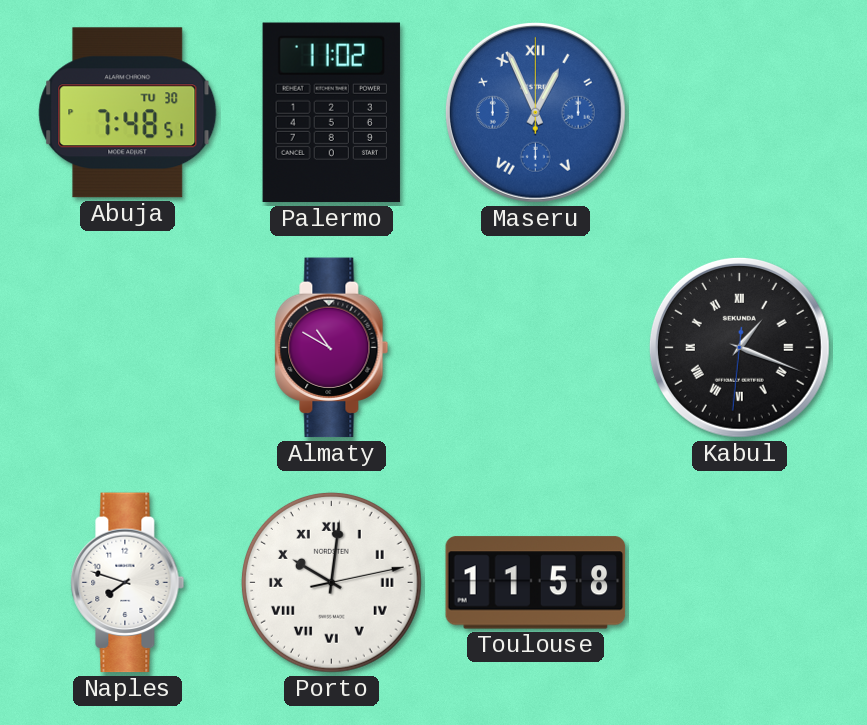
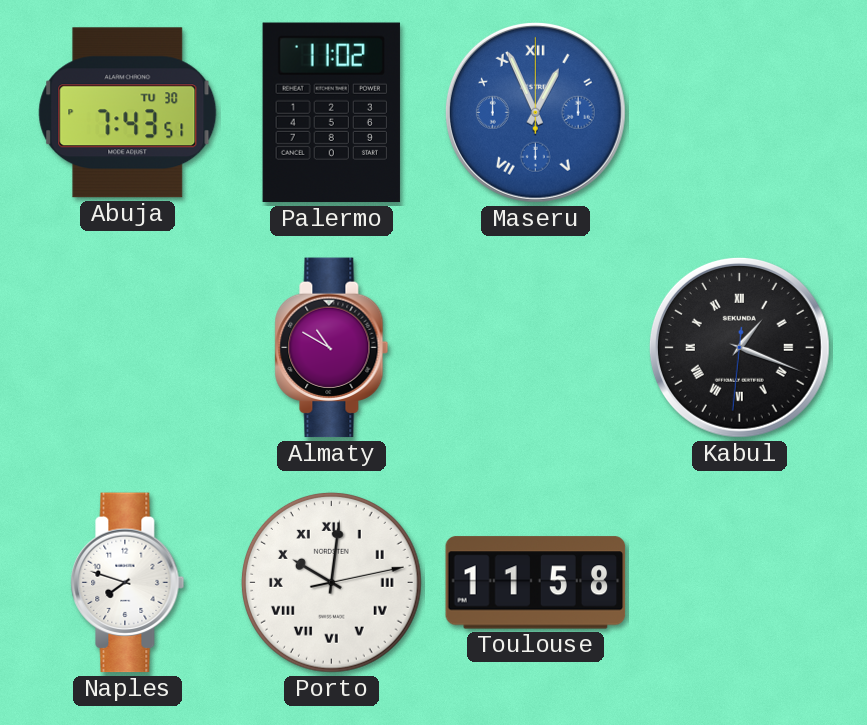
Abuja: 7:48 -> 7:43
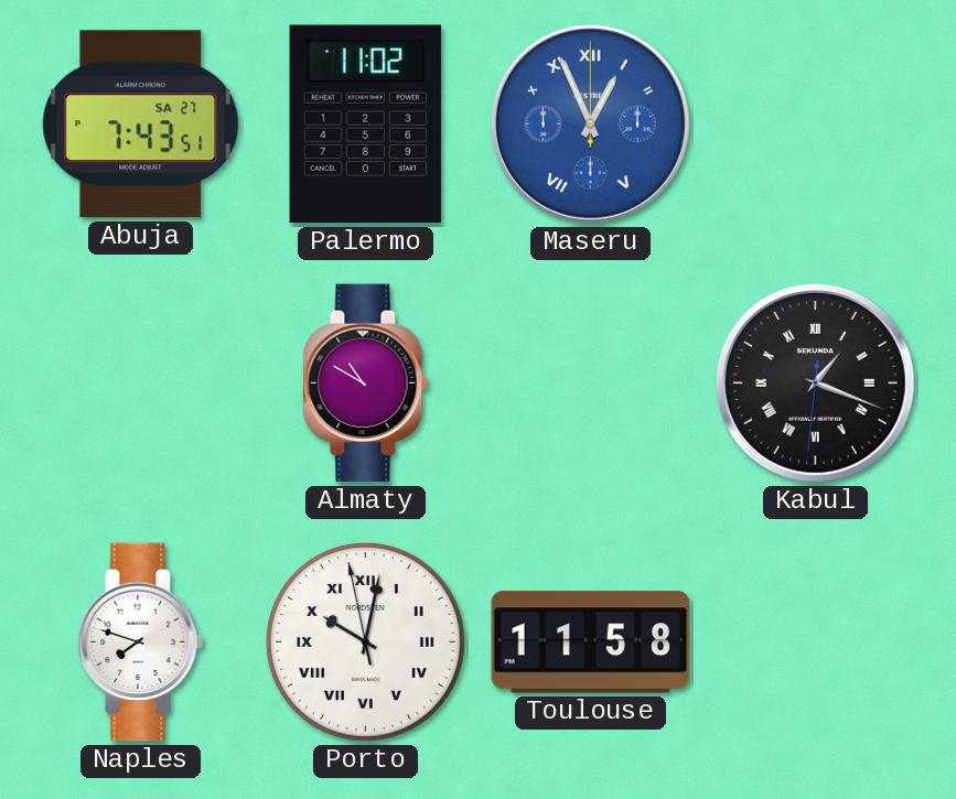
Abuja date: TU 30 -> SA 27
Porto: 10:01:13 -> 10:01:58
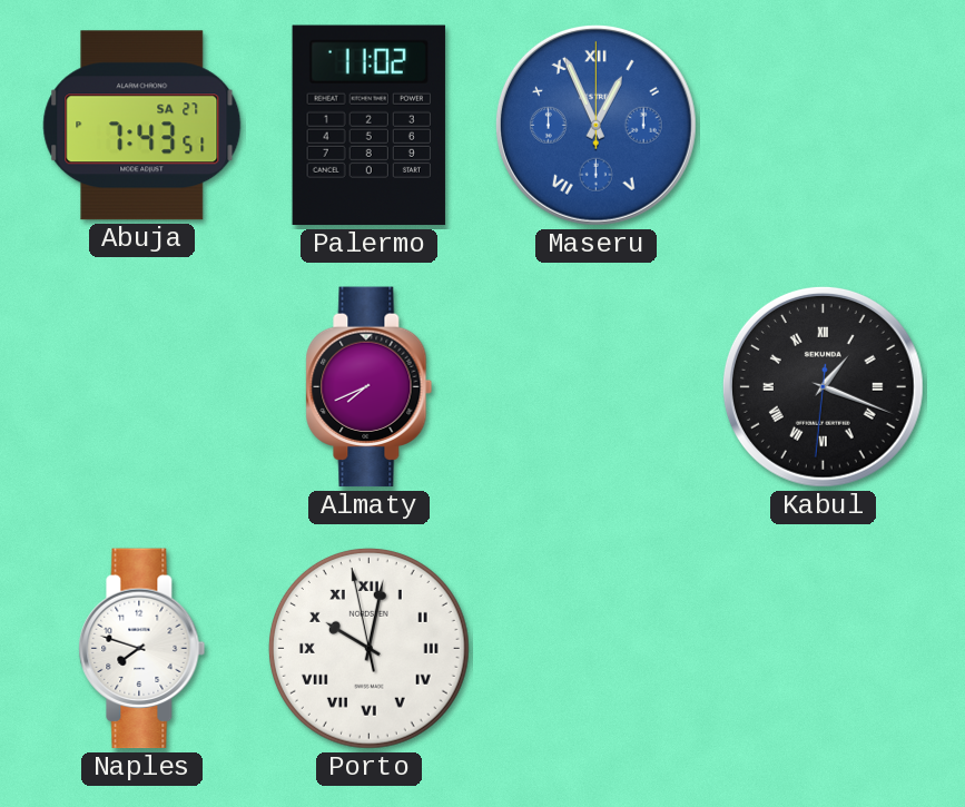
Almaty: 10:50 -> 7:41
Toulouse: 11:58 -> none
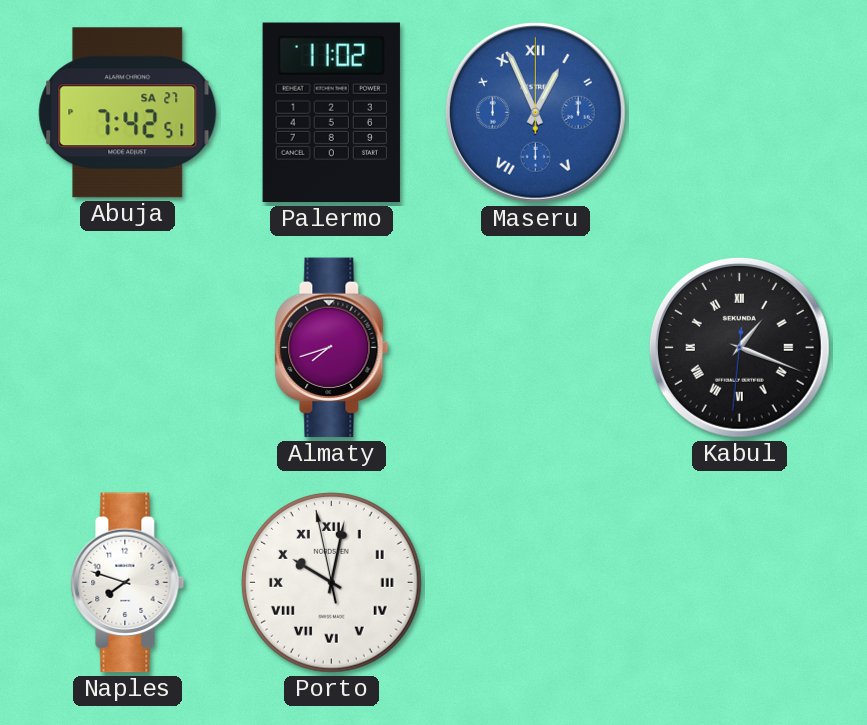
Abuja: 7:43 -> 7:42
Almaty: 7:41 -> 7:42
